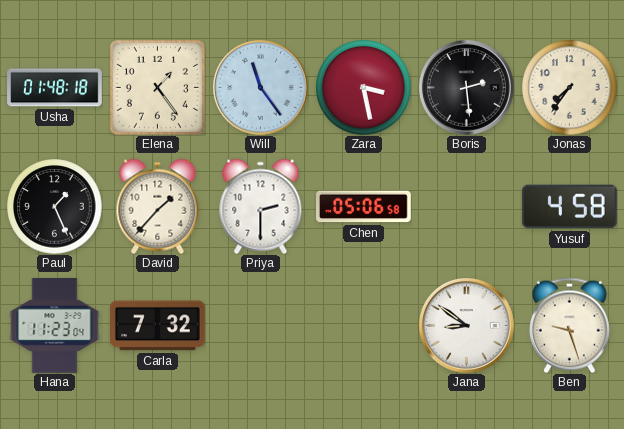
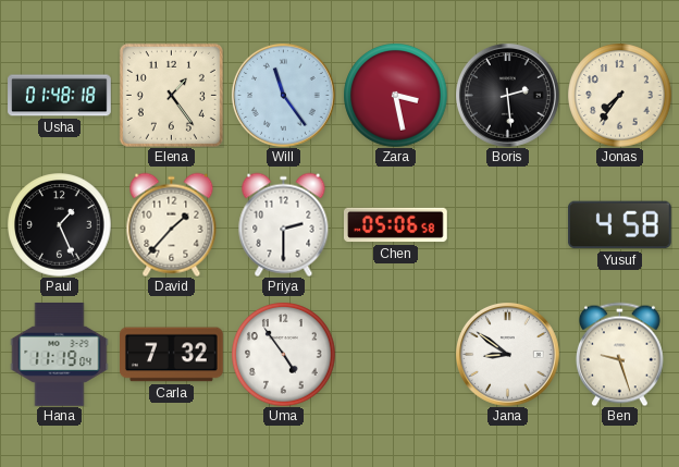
Hana: 11:23 -> 11:19
Uma: none -> 4:54
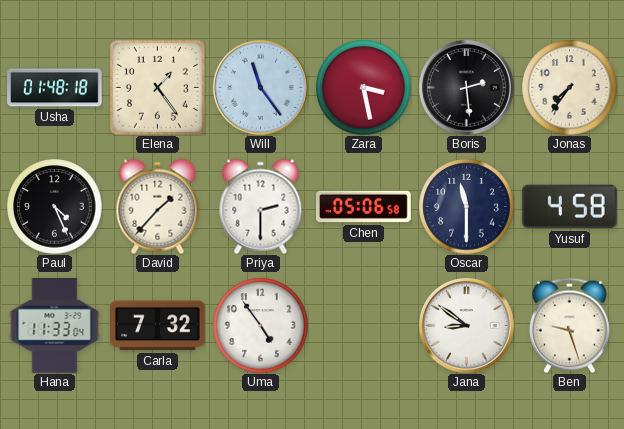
Paul: 1:26 -> 4:26
Oscar: none -> 11:30
Hana: 11:19 -> 11:33
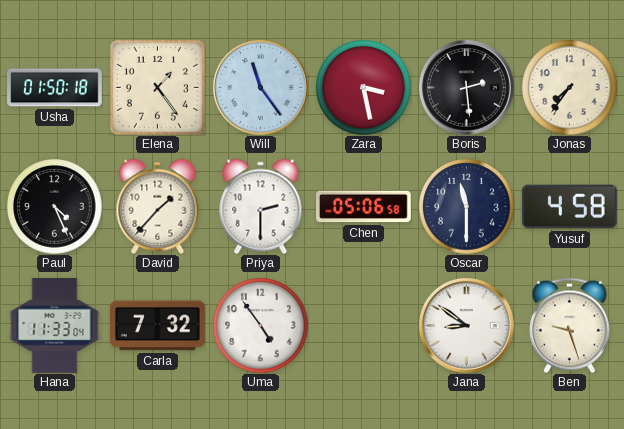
Usha: 01:48 -> 01:50
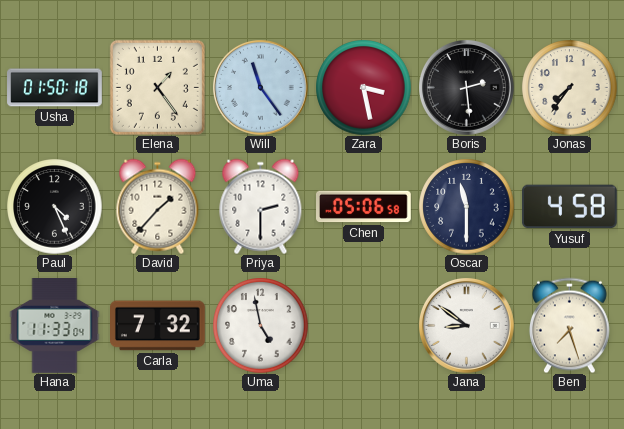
Uma: 4:54 -> 4:58
Ben: 9:27 -> 7:27
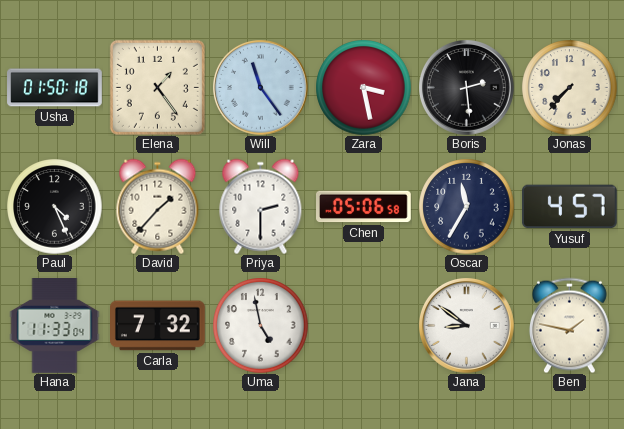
Jonas: 7:36 -> 7:37
Oscar: 11:30 -> 11:35
Yusuf: 4:58 -> 4:57
Ben: 7:27 -> 1:47
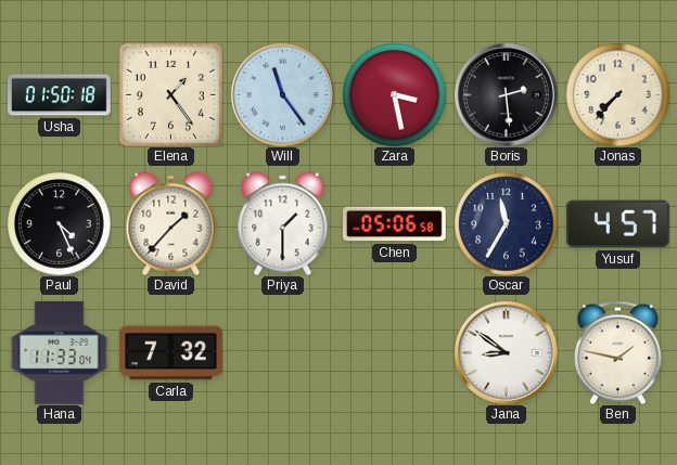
Priya: 2:30 -> 1:30
Uma: 4:58 -> none
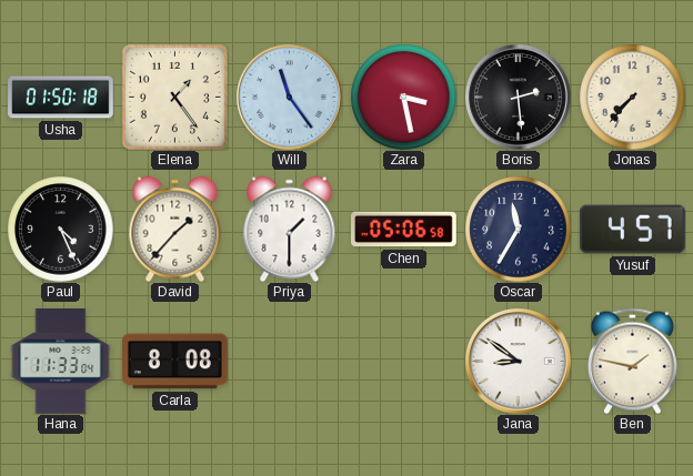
Carla: 7:32 -> 8:08
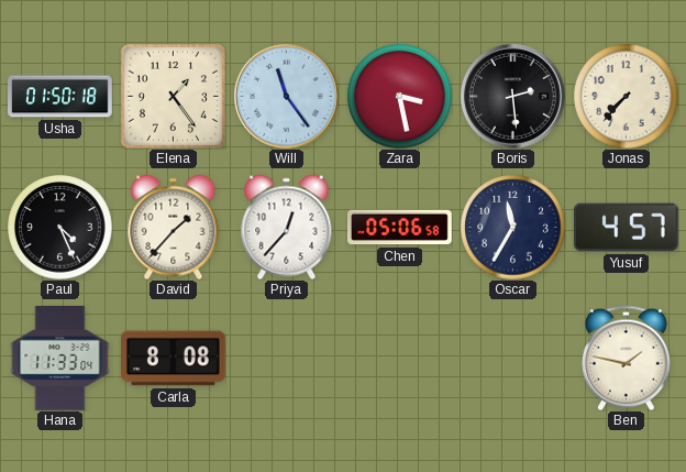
Priya: 1:30 -> 12:37
Jana: 8:51 -> none
